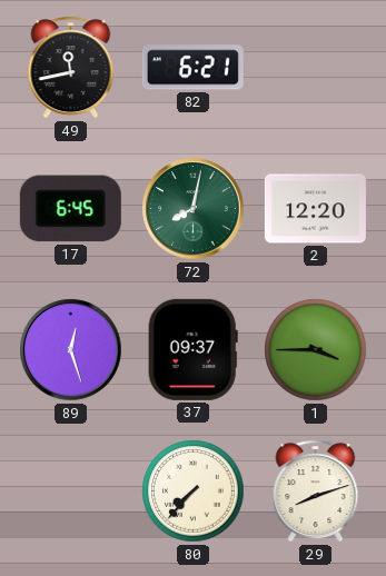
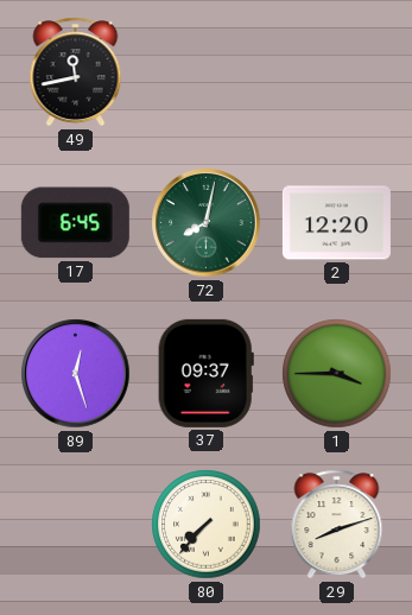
82: 6:21 -> none
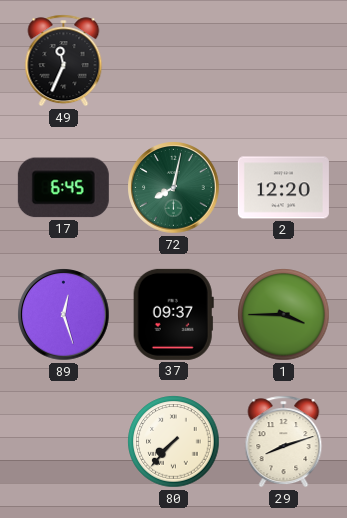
49: 11:43 -> 11:34
